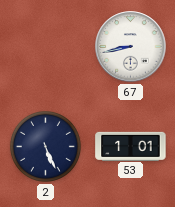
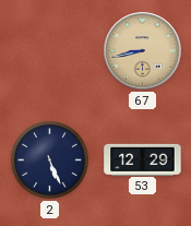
67 dial: white -> champagne
53: 1:01 -> 12:29
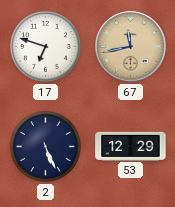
17: none -> 6:48
67: 8:43 -> 11:43
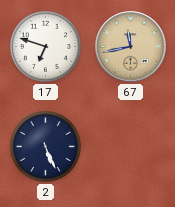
53: 12:29 -> none
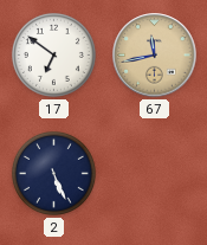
17: 6:48 -> 6:51
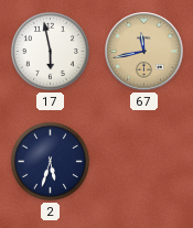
17: 6:51 -> 5:58
2: 5:26 -> 5:33
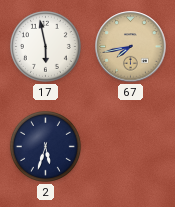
67: 11:43 -> 7:43
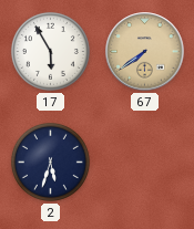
17: 5:58 -> 5:55
67: 7:43 -> 7:39
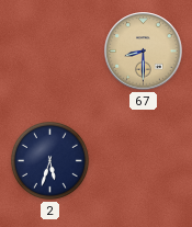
17: 5:55 -> none
67: 7:39 -> 8:30
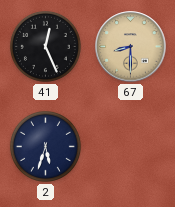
41: none -> 12:26
